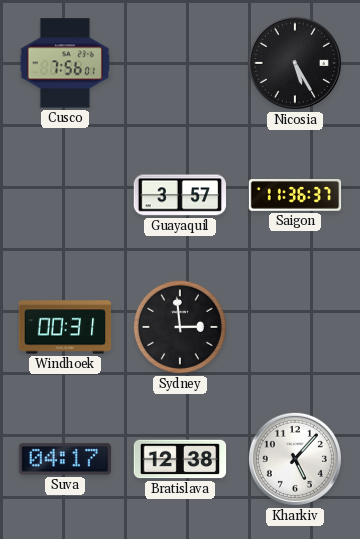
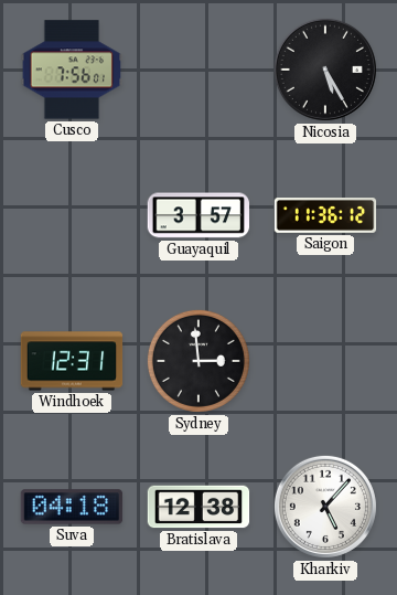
Saigon: 11:36:37 -> 11:36:12
Windhoek: 00:31 -> 12:31
Suva: 04:17 -> 04:18
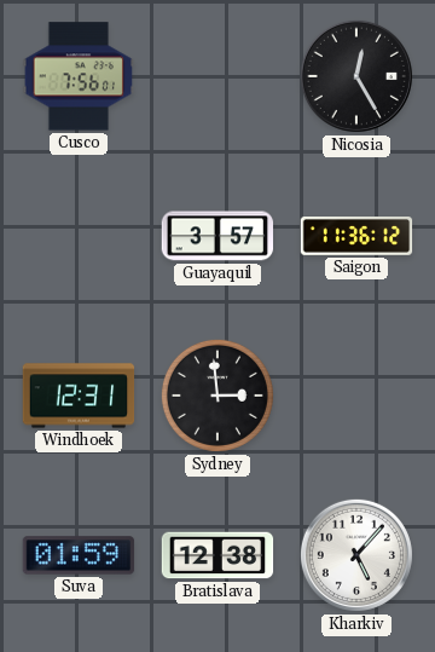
Nicosia: 5:25 -> 12:25
Suva: 04:18 -> 01:59
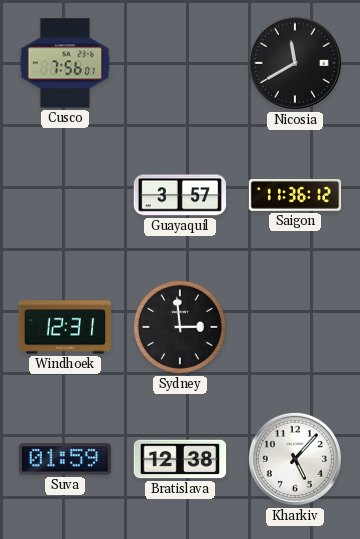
Nicosia: 12:25 -> 11:40
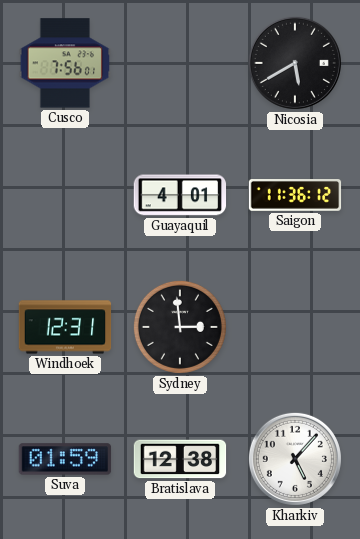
Nicosia: 11:40 -> 5:40
Guayaquil: 3:57 -> 4:01
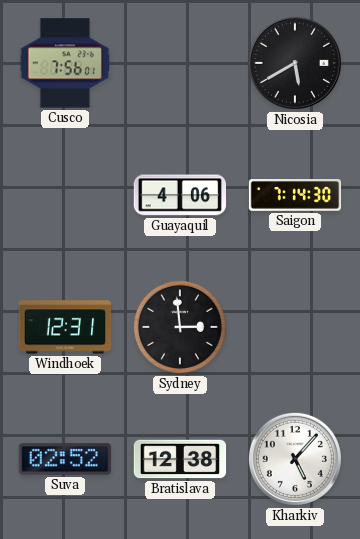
Guayaquil: 4:01 -> 4:06
Saigon: 11:36 -> 7:14
Suva: 01:59 -> 02:52
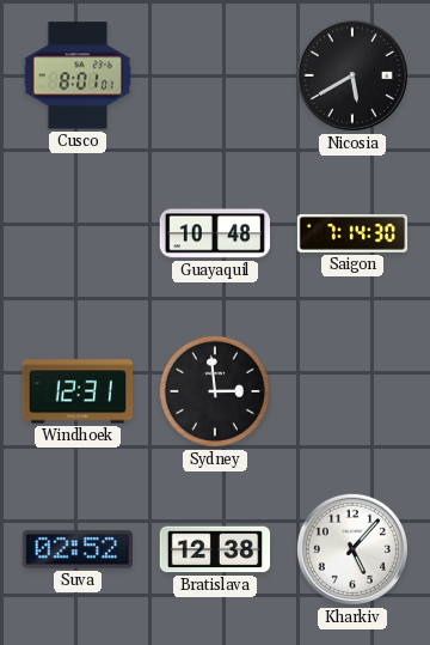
Cusco: 7:56 -> 8:01
Guayaquil: 4:06 -> 10:48
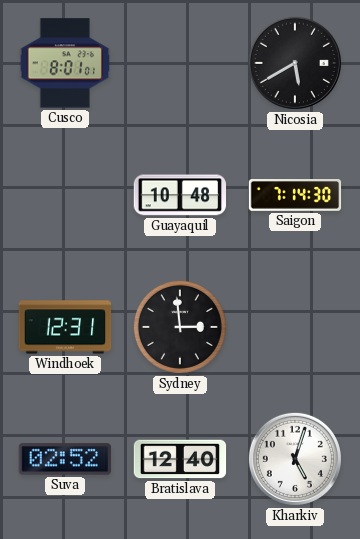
Bratislava: 12:38 -> 12:40
Kharkiv: 5:07 -> 5:03
